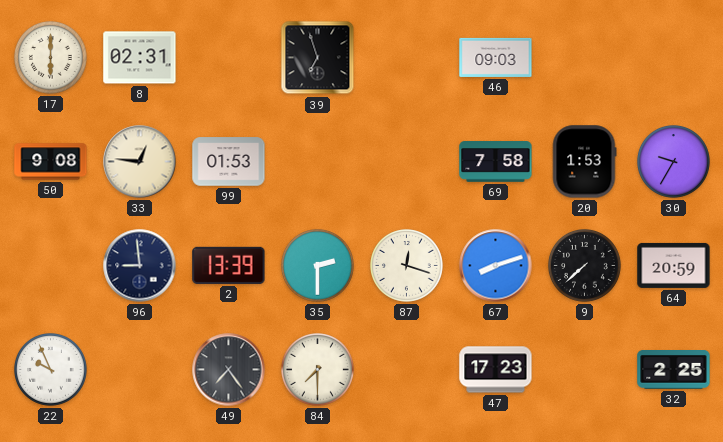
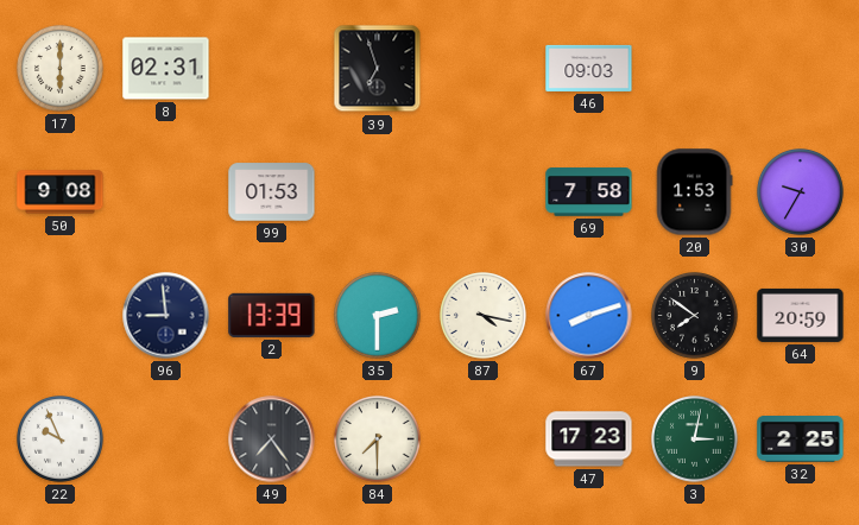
33: 12:46 -> none
87: 12:18 -> 4:17
9: 7:38 -> 7:51
3: none -> 3:02
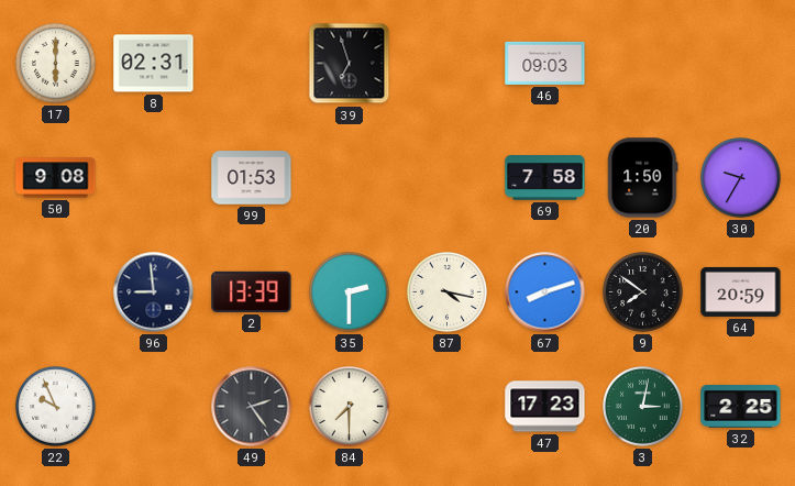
20: 1:53 -> 1:50
49: 7:24 -> 2:24
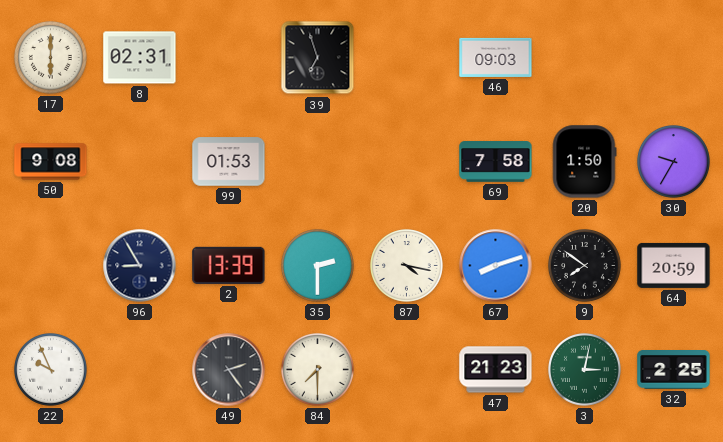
96: 8:59 -> 8:55
47: 17:23 -> 21:23
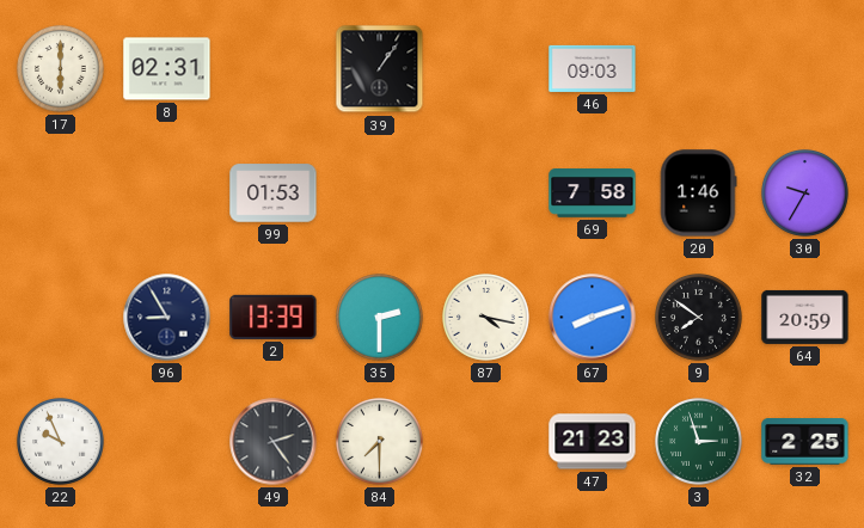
39: 6:57 -> 1:06
50: 9:08 -> none
20: 1:50 -> 1:46
3: 3:02 -> 2:57
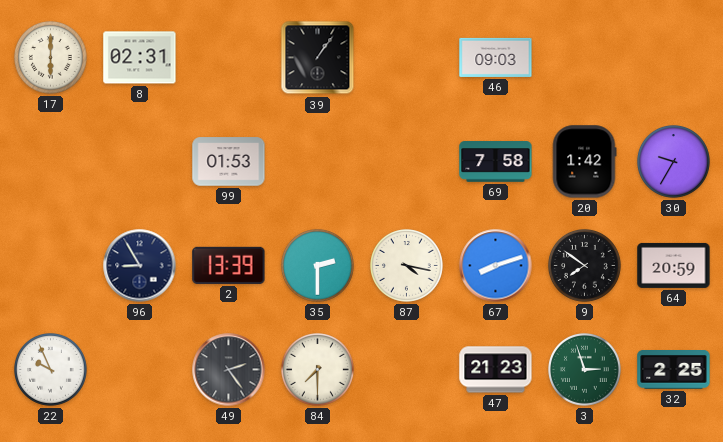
20: 1:46 -> 1:42
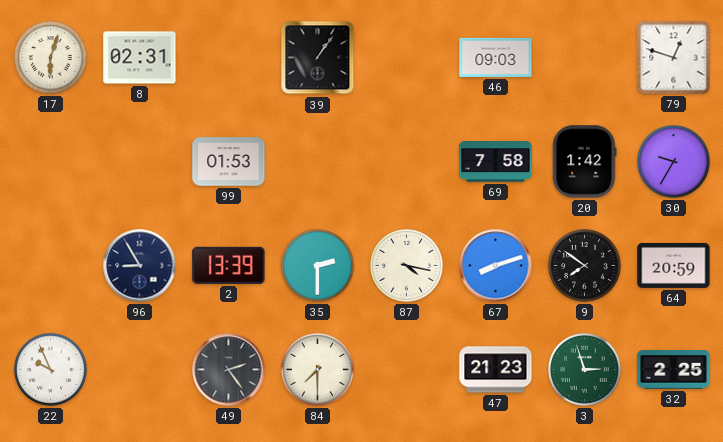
17: 6:00 -> 6:03
79: none -> 12:48
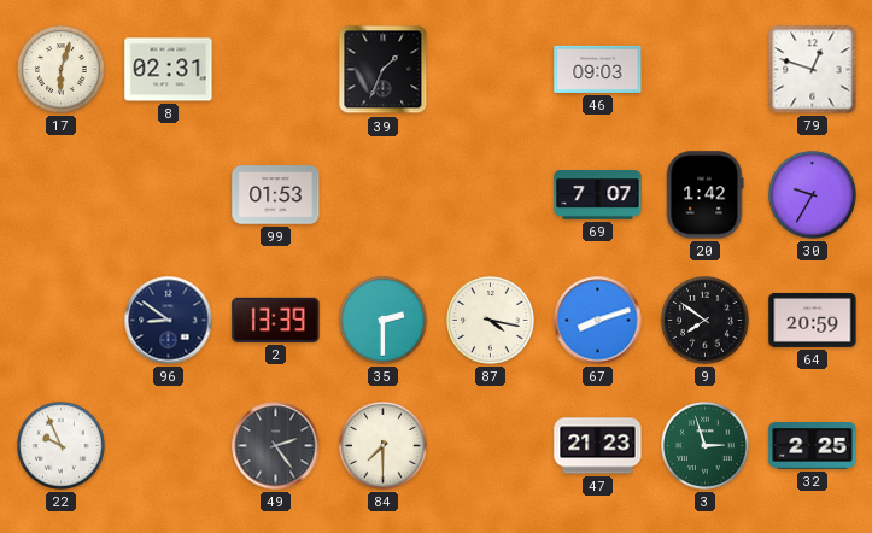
39: 1:06 -> 1:34
69: 7:58 -> 7:07
96: 8:55 -> 8:51
